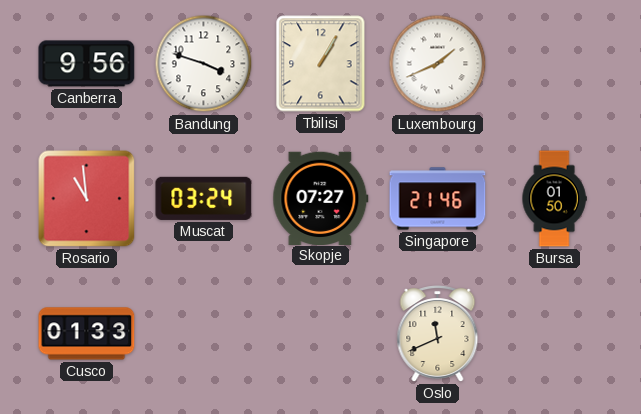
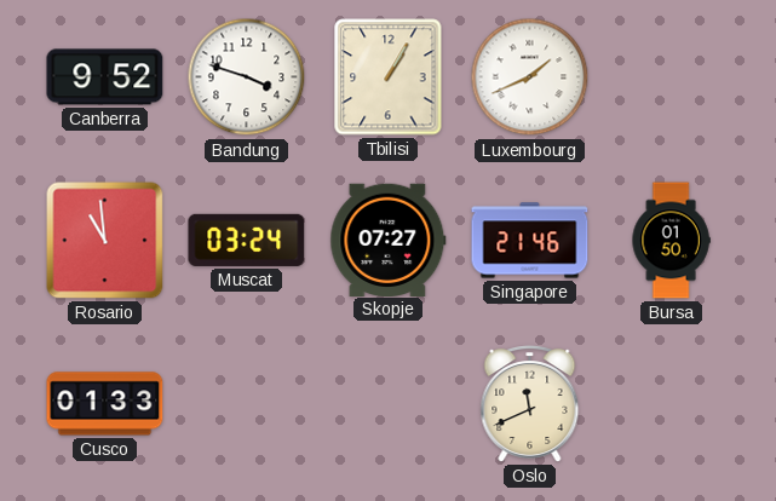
Canberra: 9:56 -> 9:52
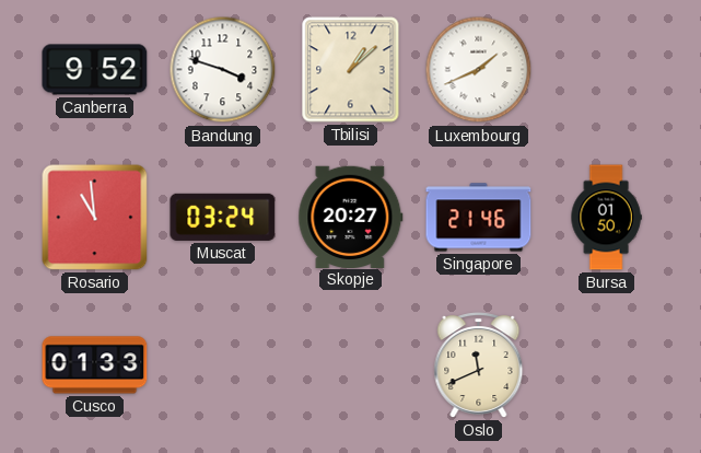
Tbilisi: 1:05 -> 1:08
Skopje: 07:27 -> 20:27
